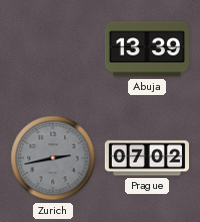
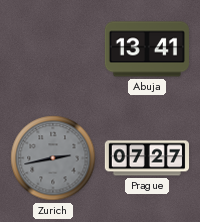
Abuja: 13:39 -> 13:41
Prague: 07:02 -> 07:27
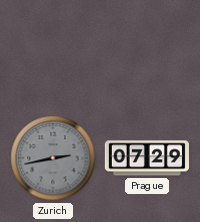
Abuja: 13:41 -> none
Prague: 07:27 -> 07:29
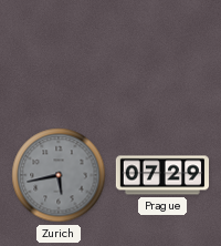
Zurich: 2:43 -> 5:43
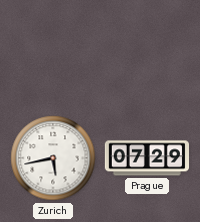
Zurich dial: grey -> white
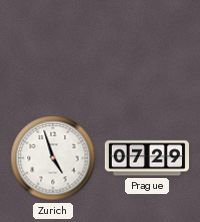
Zurich: 5:43 -> 4:57
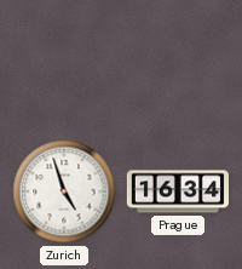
Prague: 07:29 -> 16:34
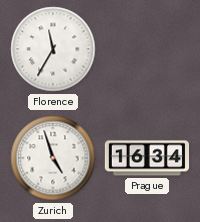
Florence: none -> 11:35
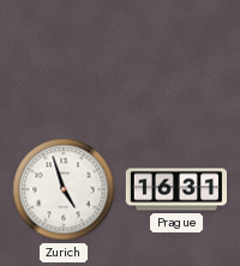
Florence: 11:35 -> none
Prague: 16:34 -> 16:31
